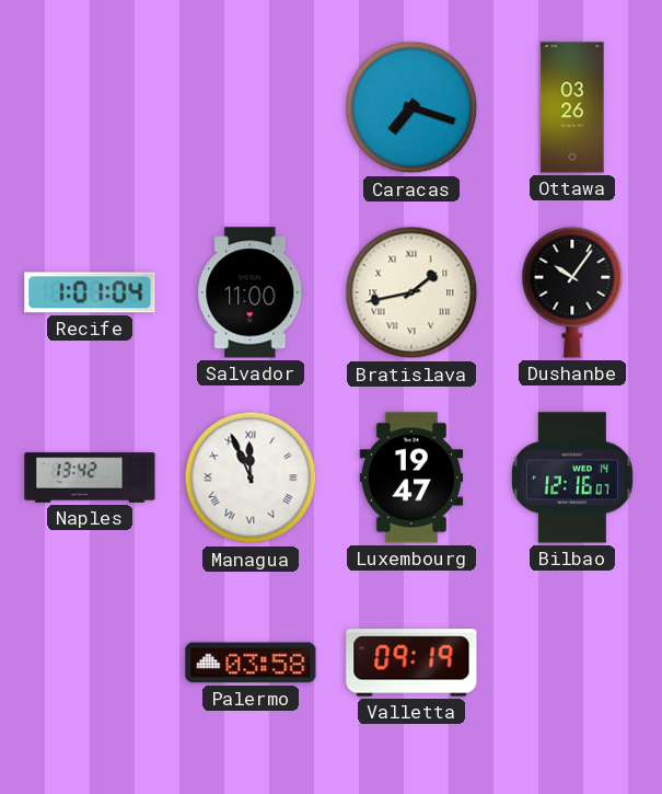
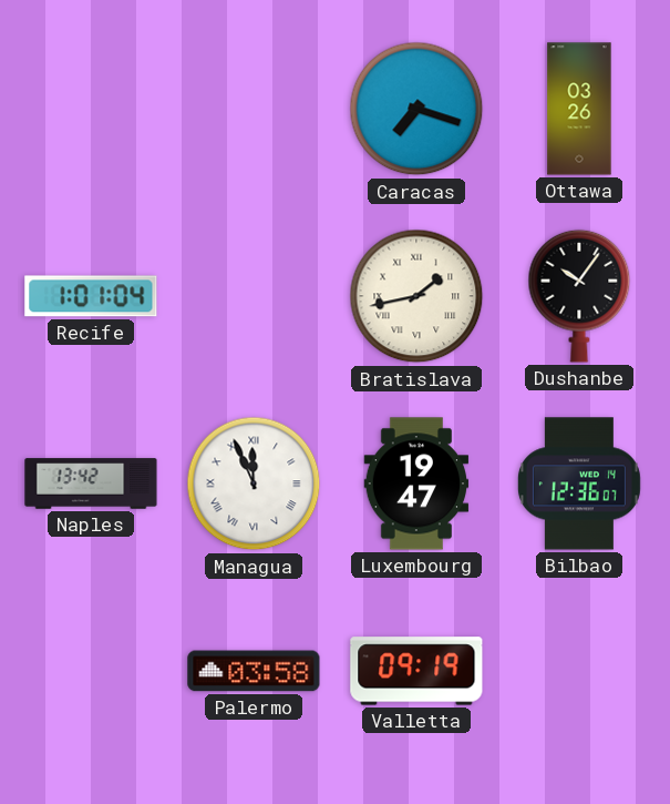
Salvador: 11:00 -> none
Bilbao: 12:16 -> 12:36
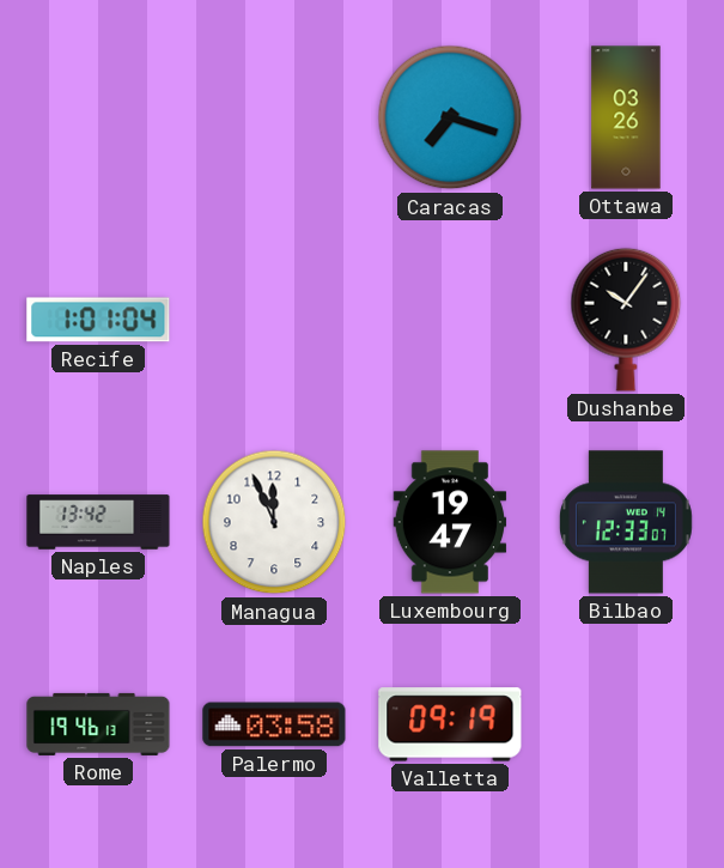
Bratislava: 1:43 -> none
Managua numerals: Roman -> Arabic
Bilbao: 12:36 -> 12:33
Rome: none -> 19:46
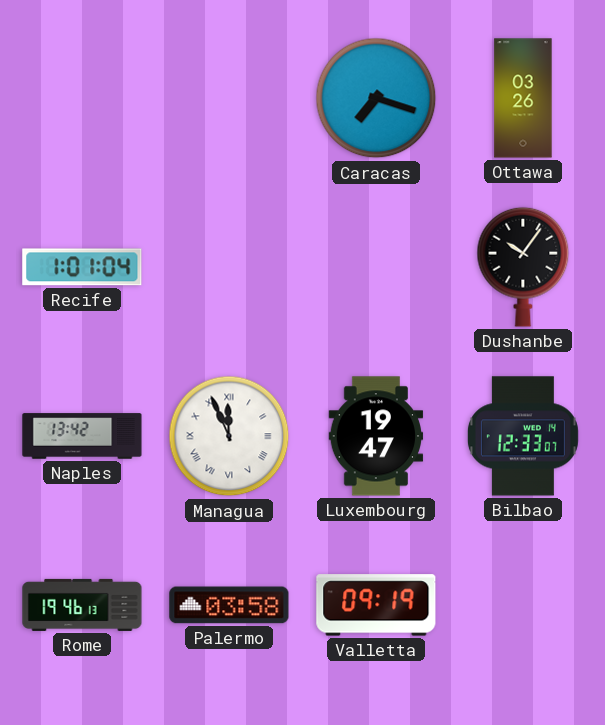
Managua numerals: Arabic -> Roman
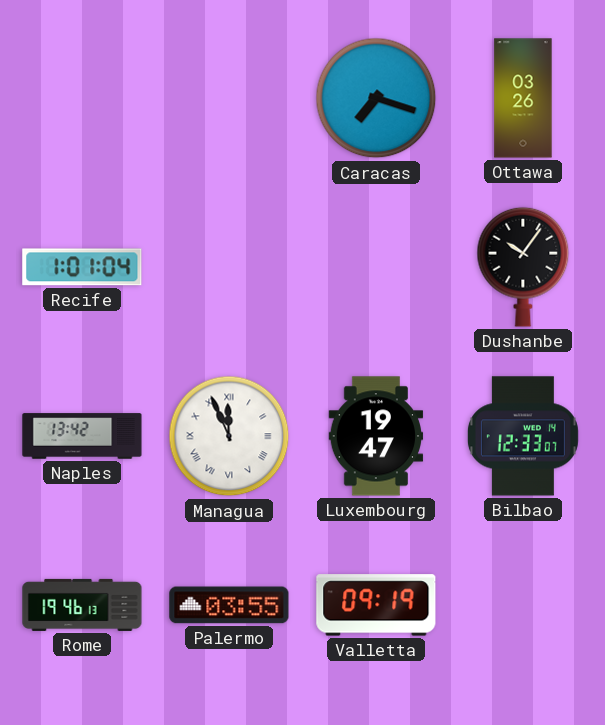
Palermo: 03:58 -> 03:55
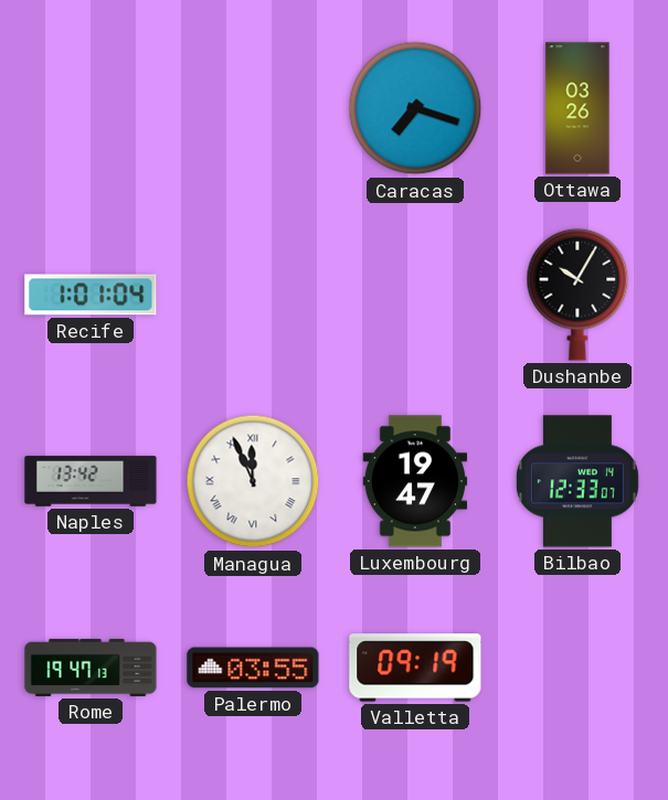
Dushanbe: 10:06 -> 10:05
Rome: 19:46 -> 19:47
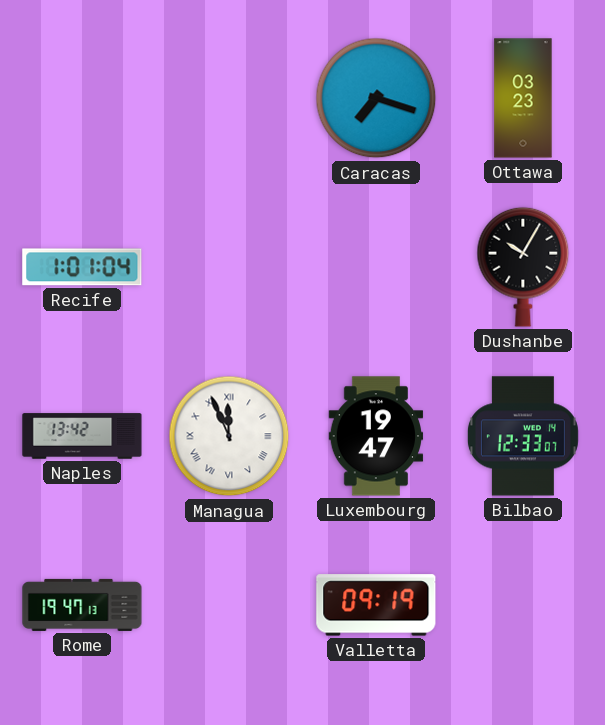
Ottawa: 03:26 -> 03:23
Palermo: 03:55 -> none
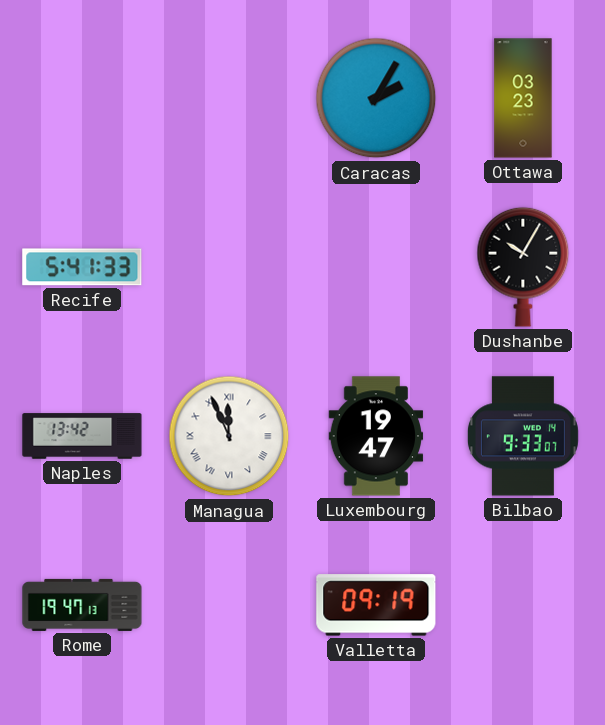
Caracas: 7:18 -> 2:05
Recife: 1:01 -> 5:41
Bilbao: 12:33 -> 9:33
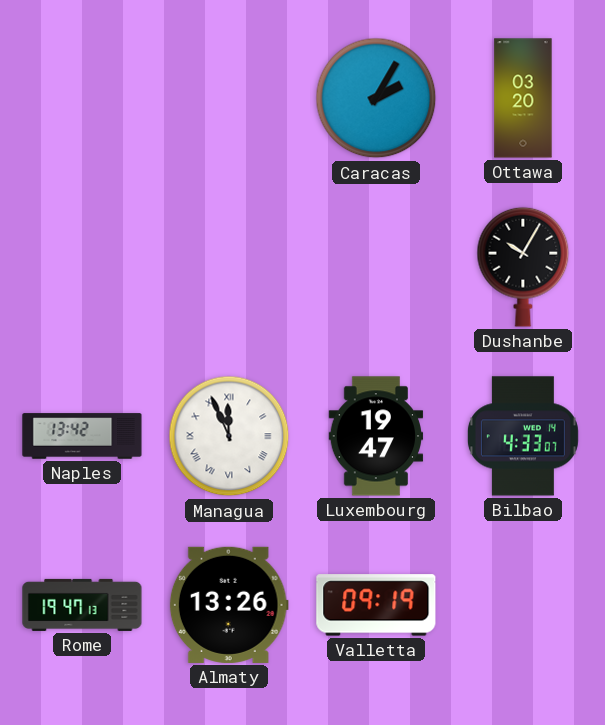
Ottawa: 03:23 -> 03:20
Recife: 5:41 -> none
Bilbao: 9:33 -> 4:33
Almaty: none -> 13:26
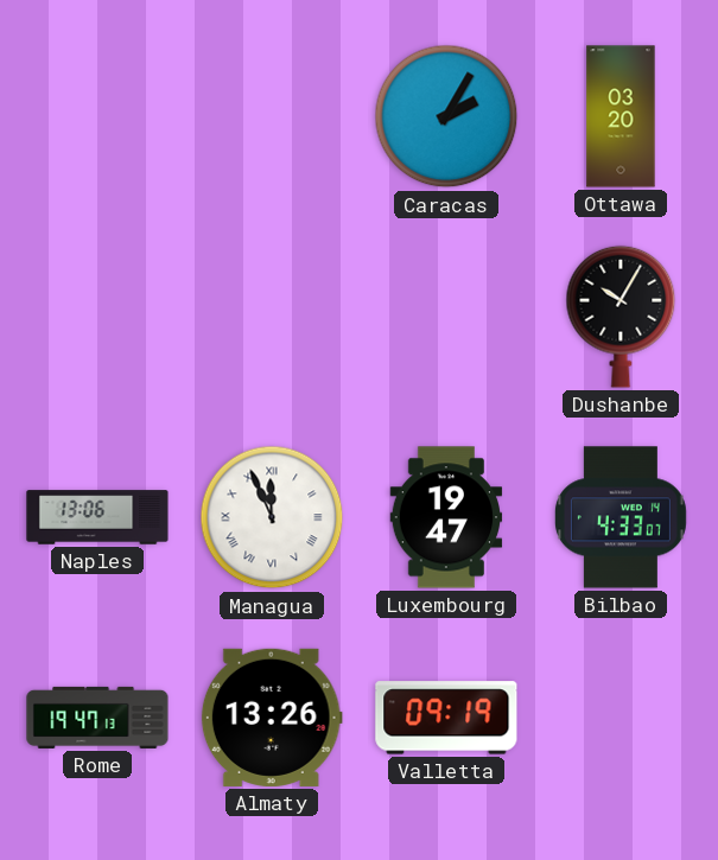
Naples: 13:42 -> 13:06
